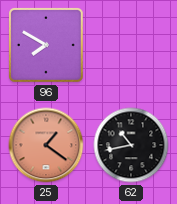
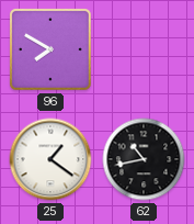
25 dial: salmon -> white
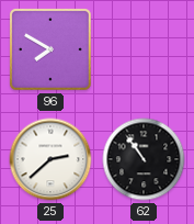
25: 1:21 -> 2:38
62: 10:43 -> 10:54
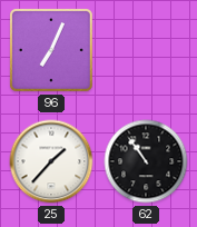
96: 7:50 -> 7:04
25: 2:38 -> 1:37
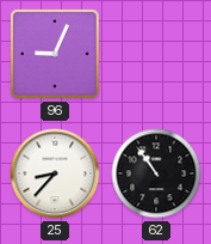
96: 7:04 -> 9:04
25: 1:37 -> 8:37
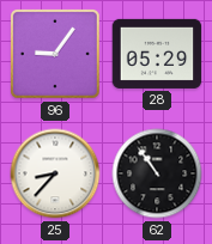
96: 9:04 -> 9:06
28: none -> 05:29
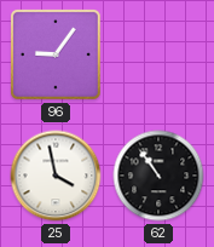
28: 05:29 -> none
25: 8:37 -> 3:58
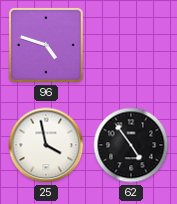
96: 9:06 -> 4:48
62: 10:54 -> 4:54
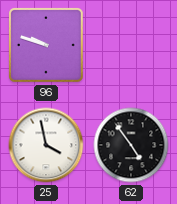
96: 4:48 -> 9:48
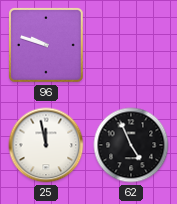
25: 3:58 -> 11:58
62: 4:54 -> 4:56
